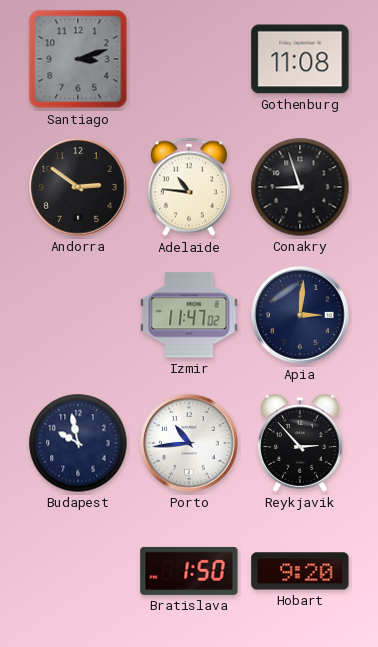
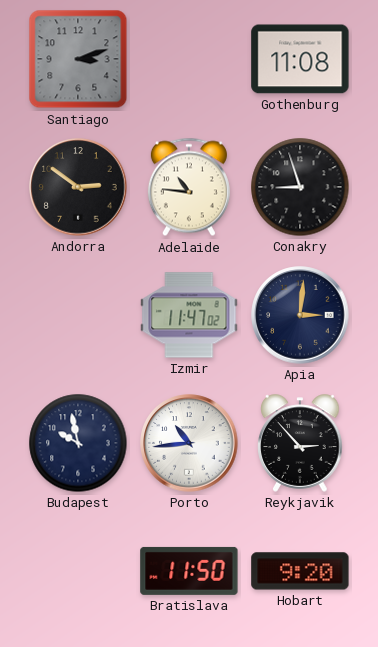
Bratislava: 1:50 -> 11:50
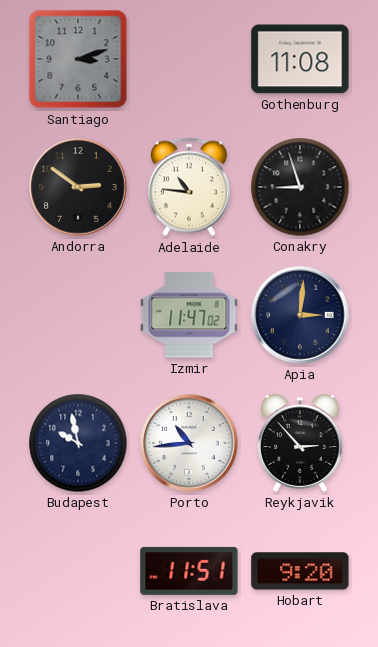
Bratislava: 11:50 -> 11:51
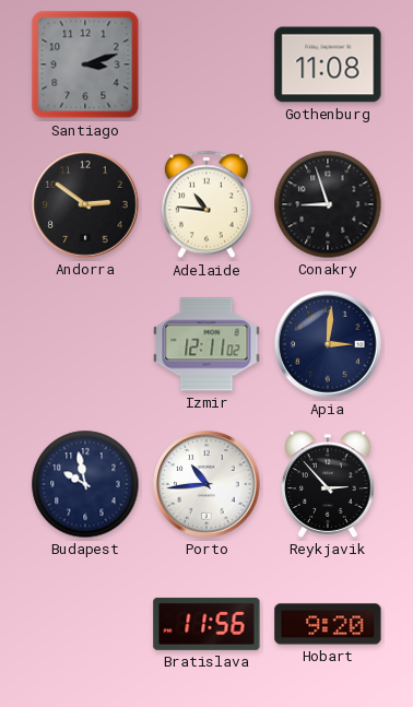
Izmir: 11:47 -> 12:11
Bratislava: 11:51 -> 11:56
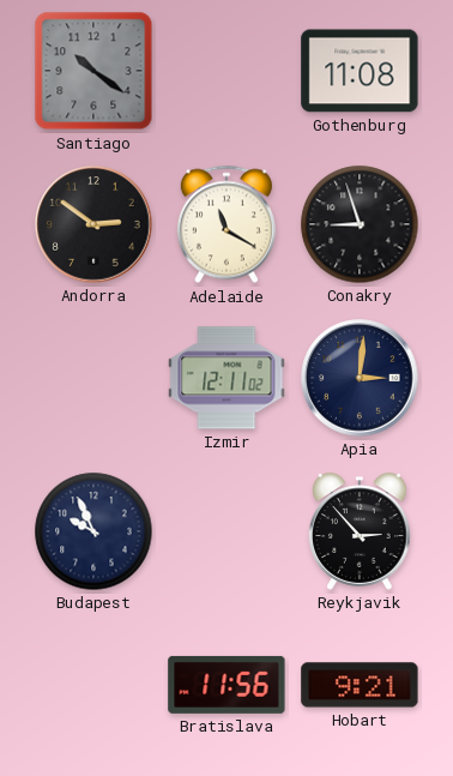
Santiago: 3:12 -> 10:21
Adelaide: 10:46 -> 11:20
Budapest: 9:58 -> 9:56
Porto: 10:44 -> none
Hobart: 9:20 -> 9:21
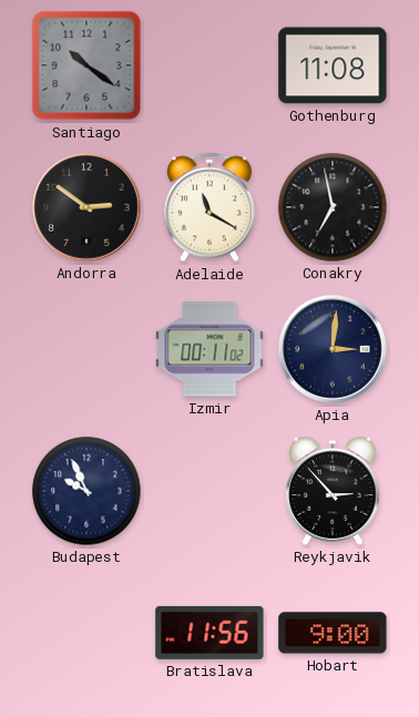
Conakry: 8:57 -> 6:58
Izmir: 12:11 -> 00:11
Hobart: 9:21 -> 9:00
